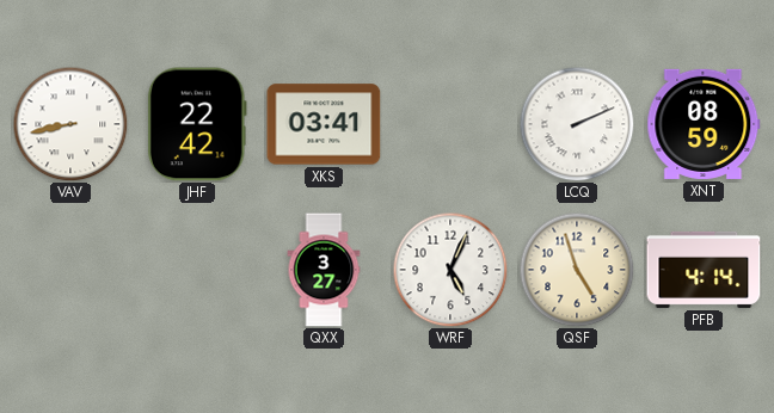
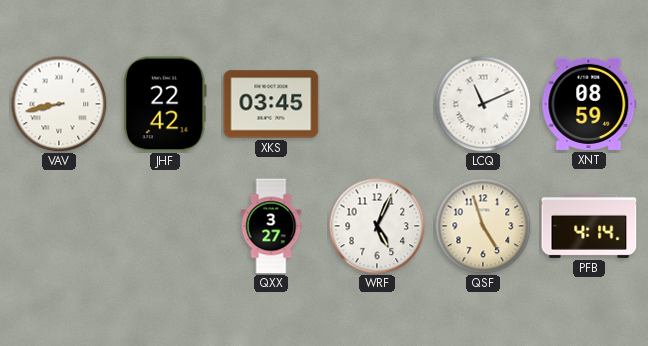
XKS: 03:41 -> 03:45
LCQ: 2:11 -> 11:11
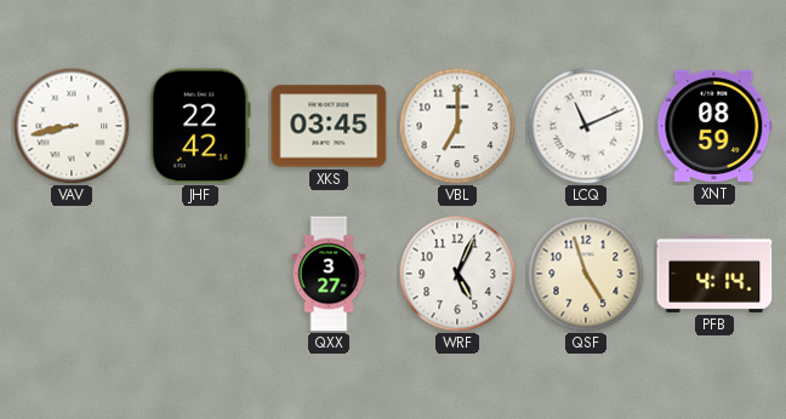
VBL: none -> 7:00
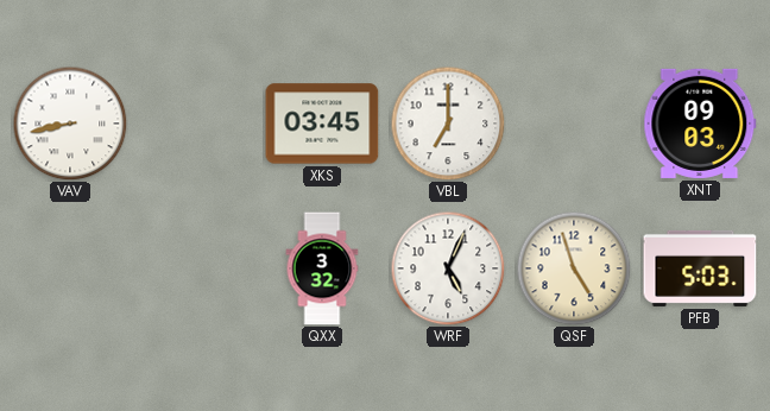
JHF: 22:42 -> none
LCQ: 11:11 -> none
XNT: 08:59 -> 09:03
QXX: 3:27 -> 3:32
PFB: 4:14 -> 5:03
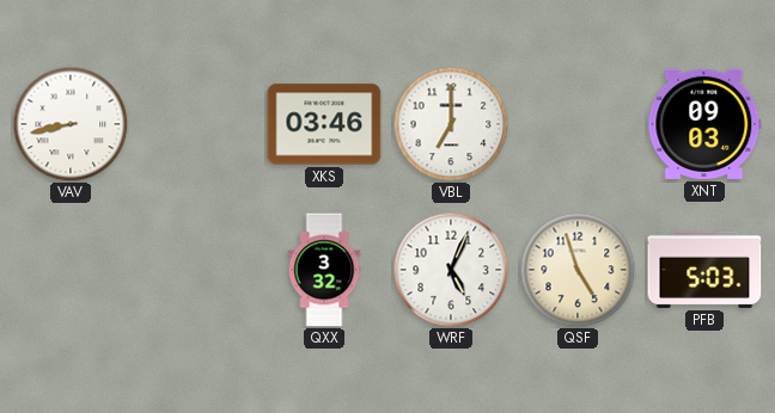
XKS: 03:45 -> 03:46
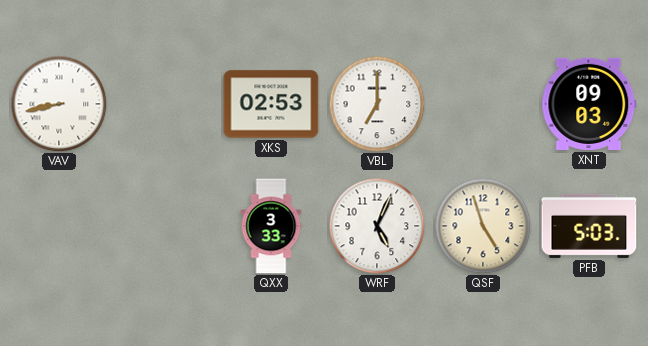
XKS: 03:46 -> 02:53
QXX: 3:32 -> 3:33
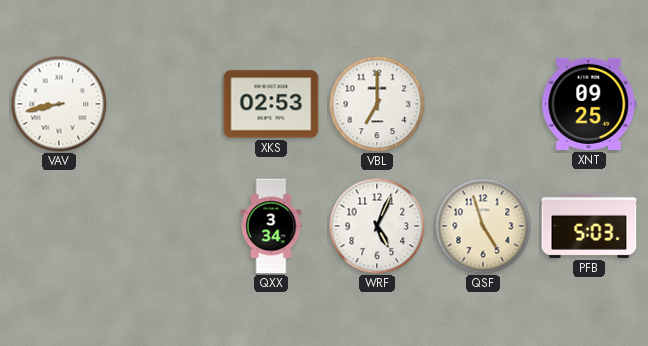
XNT: 09:03 -> 09:25
QXX: 3:33 -> 3:34
